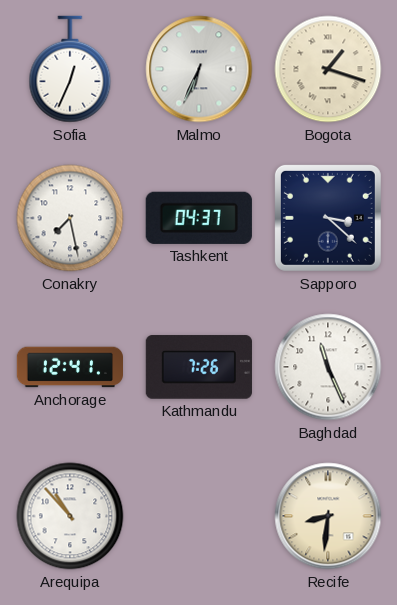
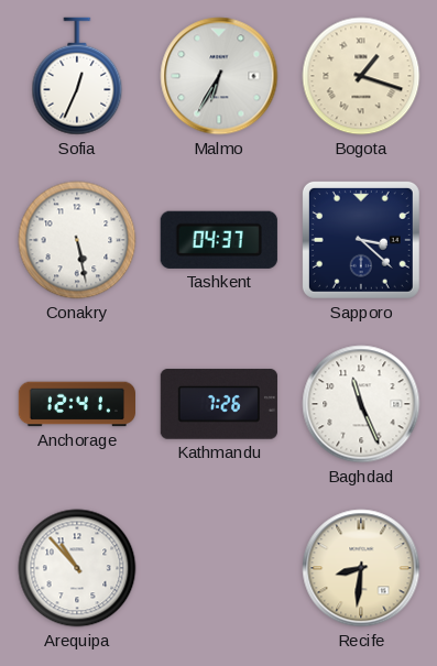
Malmo: 6:34 -> 6:35
Conakry: 7:28 -> 5:28
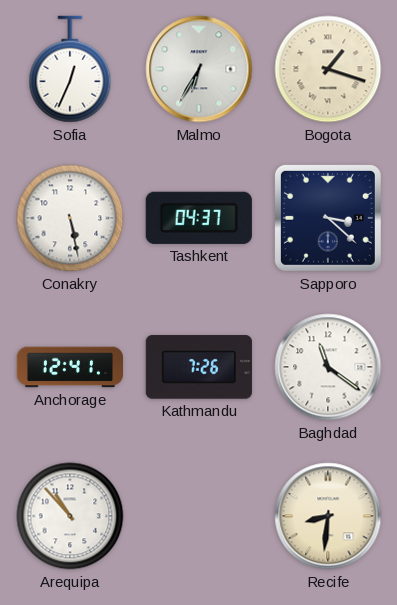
Baghdad: 11:26 -> 11:21
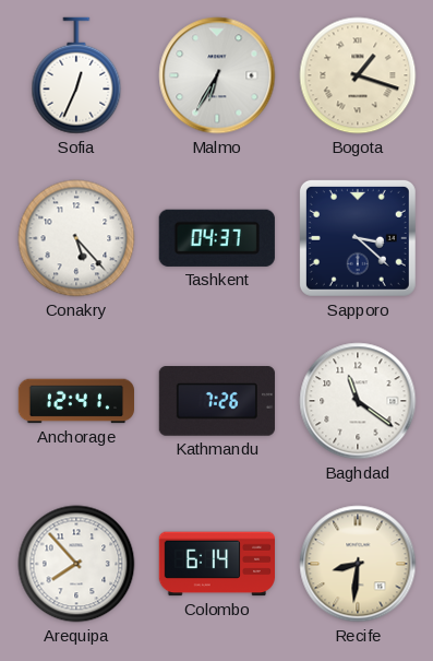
Conakry: 5:28 -> 5:23
Arequipa: 10:53 -> 7:53
Colombo: none -> 6:14
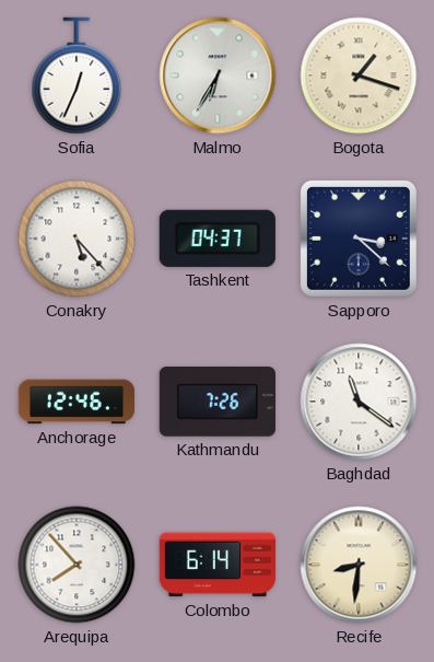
Anchorage: 12:41 -> 12:46
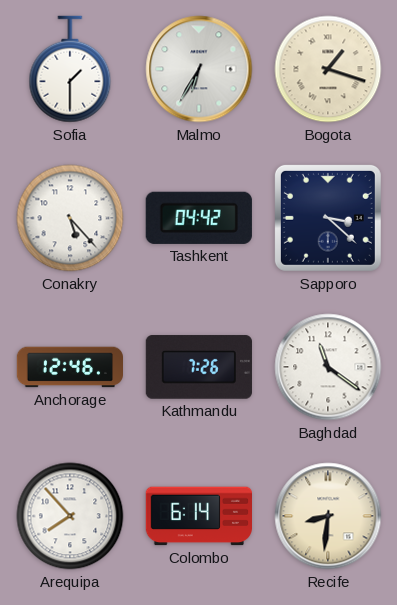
Sofia: 12:34 -> 1:30
Tashkent: 04:37 -> 04:42
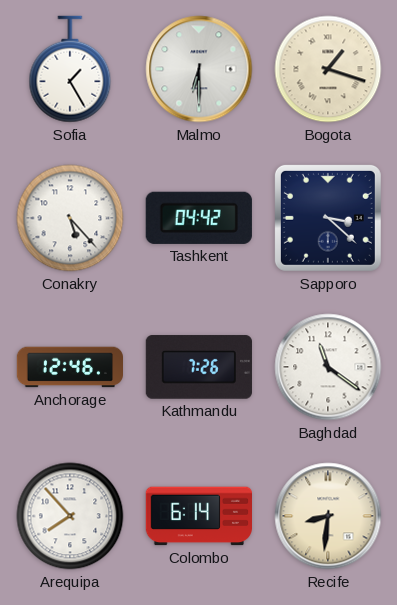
Sofia: 1:30 -> 1:25
Malmo: 6:35 -> 6:30
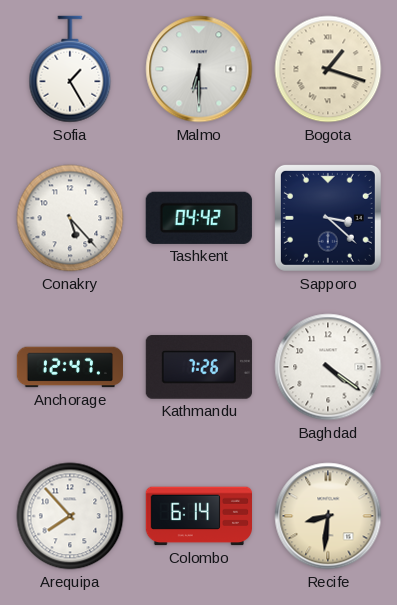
Anchorage: 12:46 -> 12:47
Baghdad: 11:21 -> 4:21
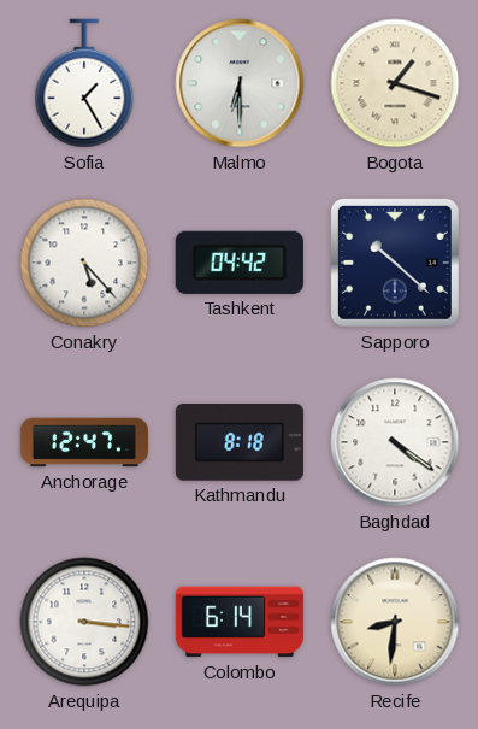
Sapporo: 3:22 -> 10:22
Kathmandu: 7:26 -> 8:18
Arequipa: 7:53 -> 3:16
